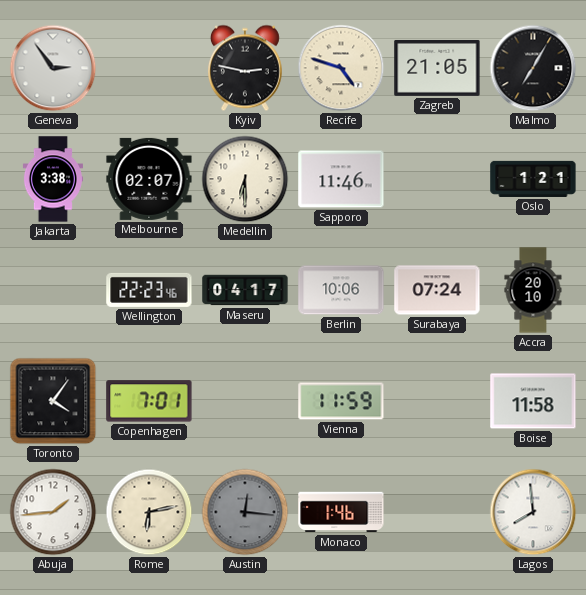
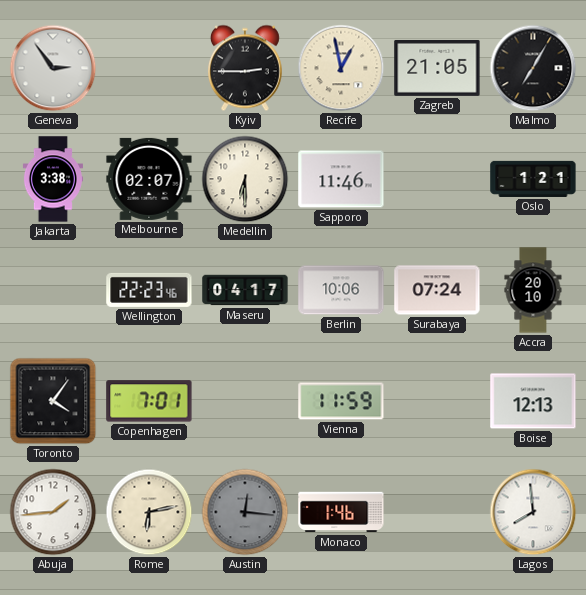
Kyiv: 2:47 -> 2:45
Recife: 4:48 -> 12:58
Boise: 11:58 -> 12:13
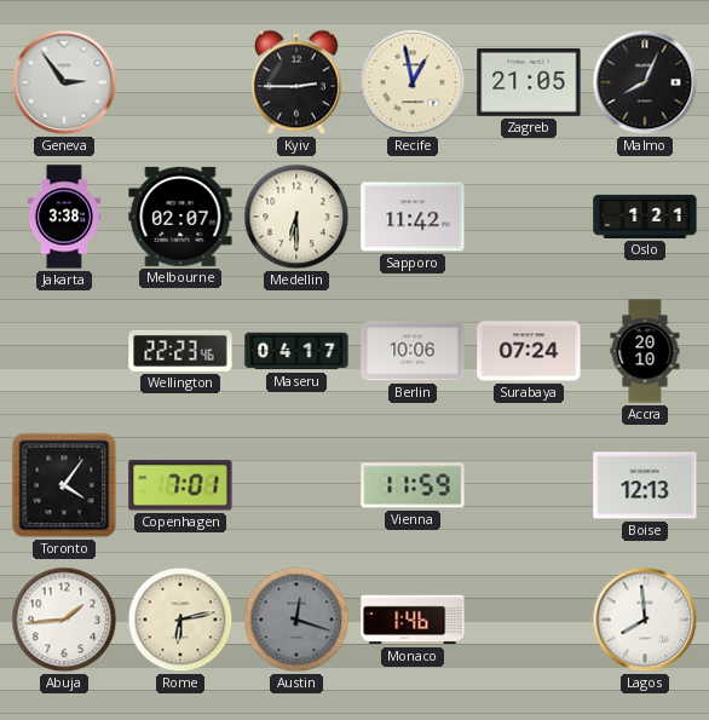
Malmo: 7:05 -> 8:04
Sapporo: 11:46 -> 11:42
Austin: 12:16 -> 12:18
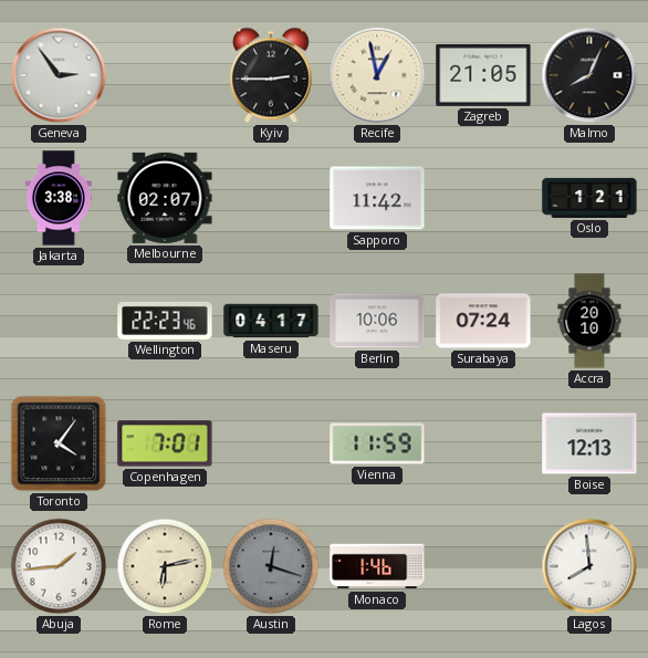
Medellin: 6:30 -> none
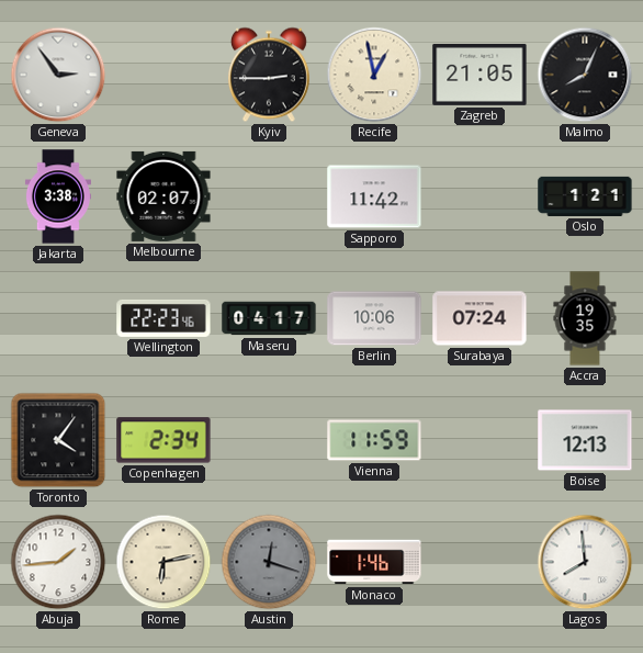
Accra: 20:10 -> 19:35
Copenhagen: 7:01 -> 2:34
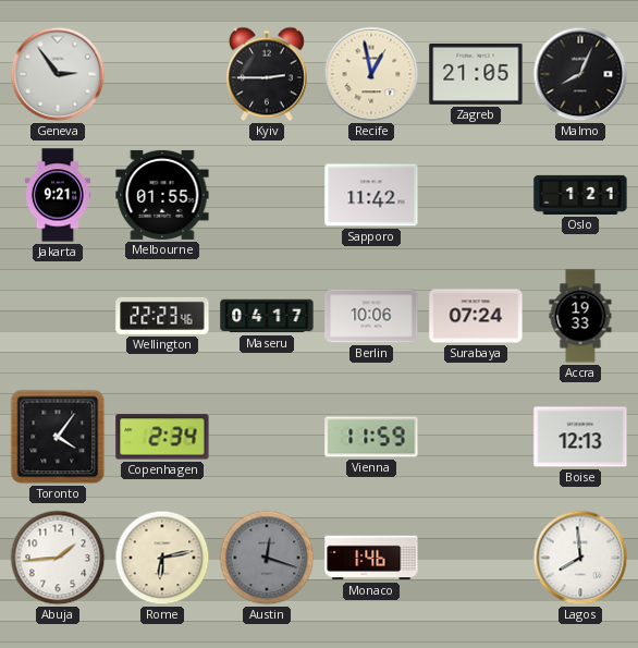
Jakarta: 3:38 -> 9:21
Melbourne: 02:07 -> 01:55
Accra: 19:35 -> 19:33
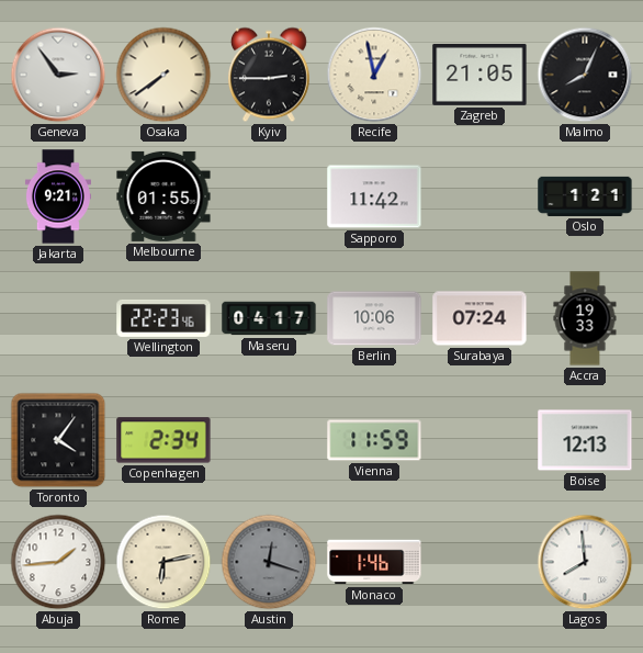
Osaka: none -> 7:39
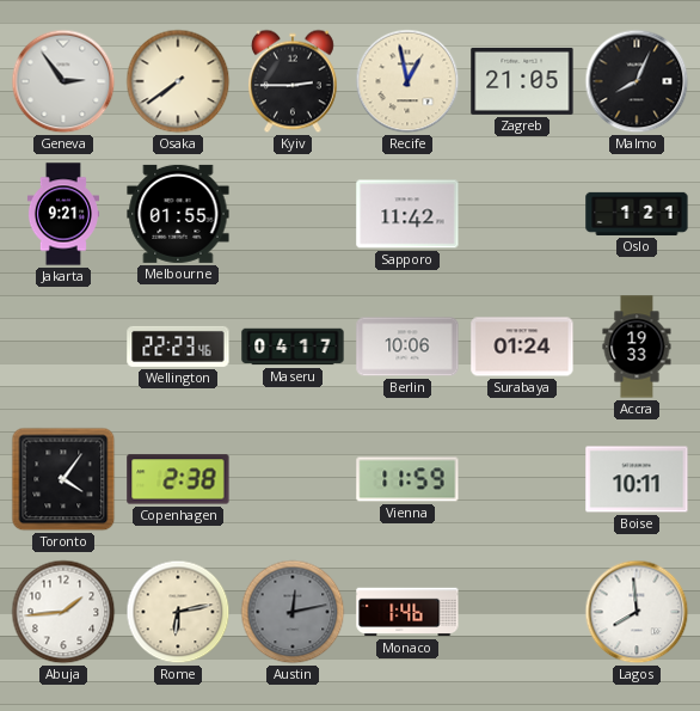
Surabaya: 07:24 -> 01:24
Copenhagen: 2:34 -> 2:38
Boise: 12:13 -> 10:11
Austin: 12:18 -> 12:13
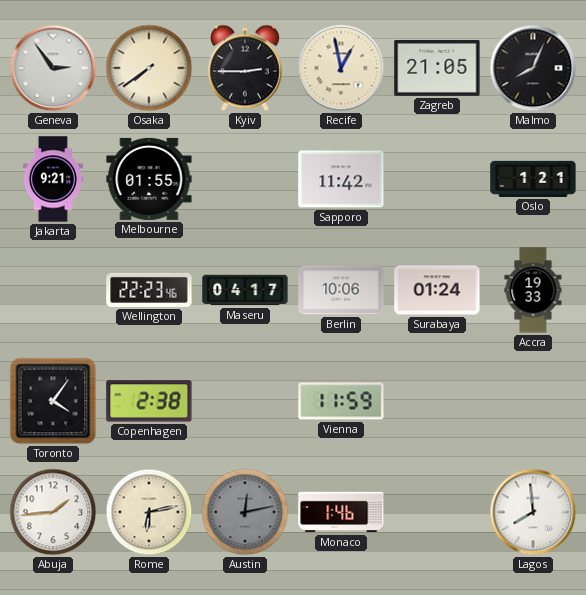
Boise: 10:11 -> none
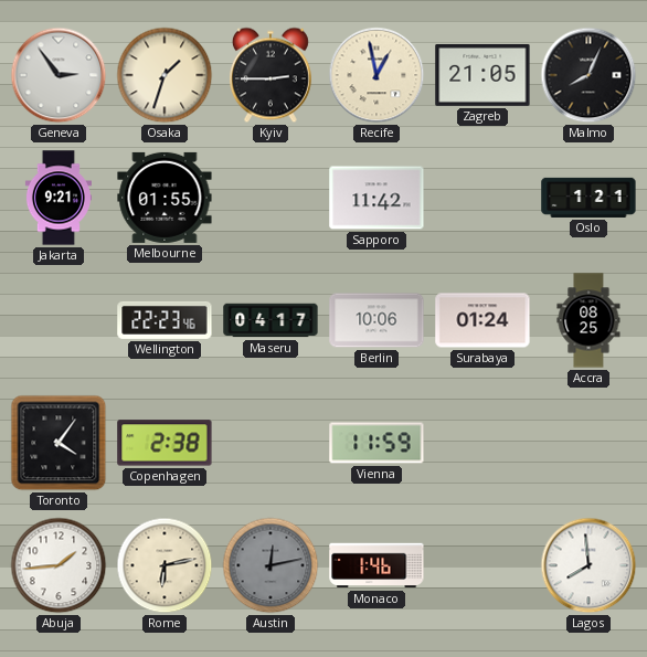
Osaka: 7:39 -> 1:33
Accra: 19:33 -> 08:25
